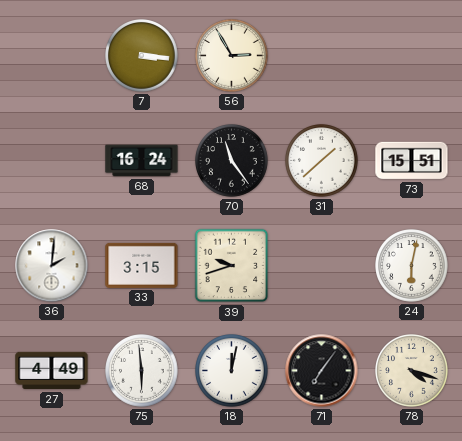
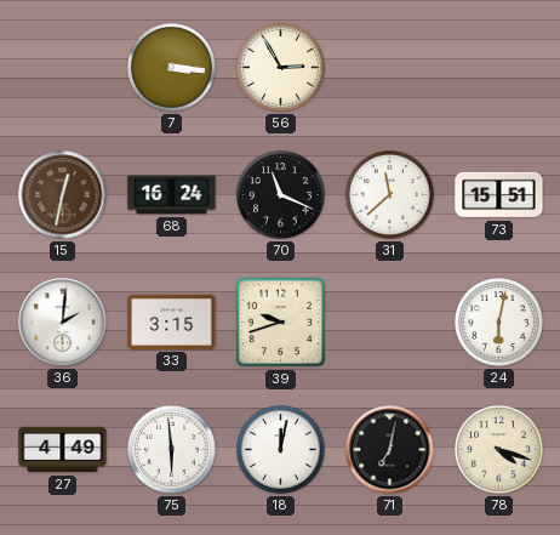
15: none -> 12:32
70: 11:24 -> 11:19
31: 1:38 -> 11:38
71: 7:06 -> 7:02
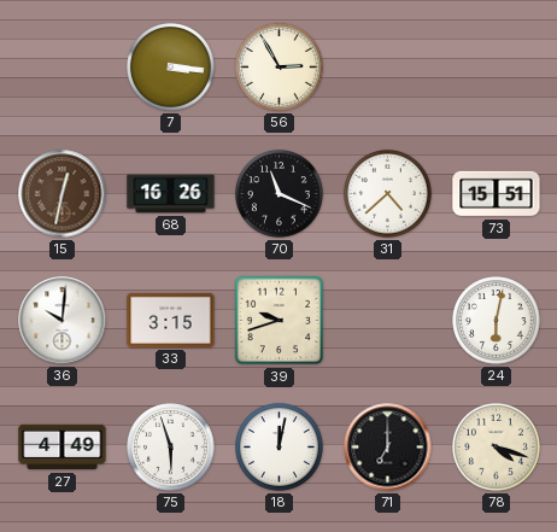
68: 16:24 -> 16:26
31: 11:38 -> 4:38
36: 2:01 -> 10:01
75: 5:59 -> 5:57
71: 7:02 -> 7:00
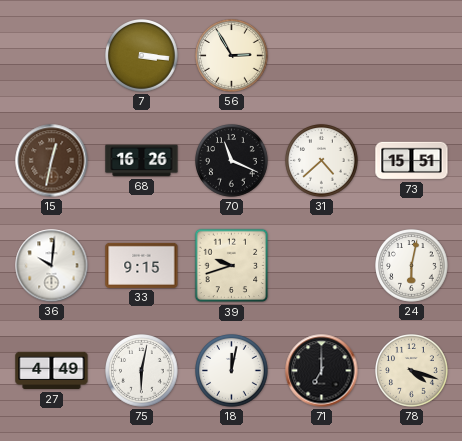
33: 3:15 -> 9:15
75: 5:57 -> 6:02
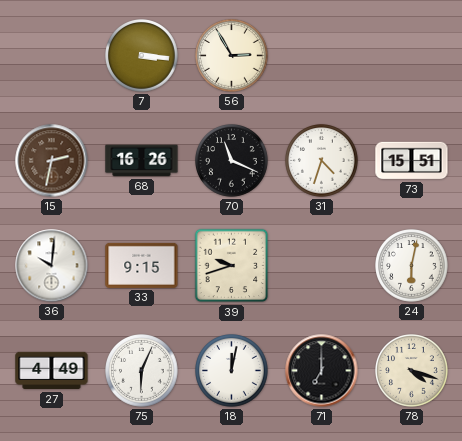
15: 12:32 -> 2:32
31: 4:38 -> 4:33
75: 6:02 -> 6:04
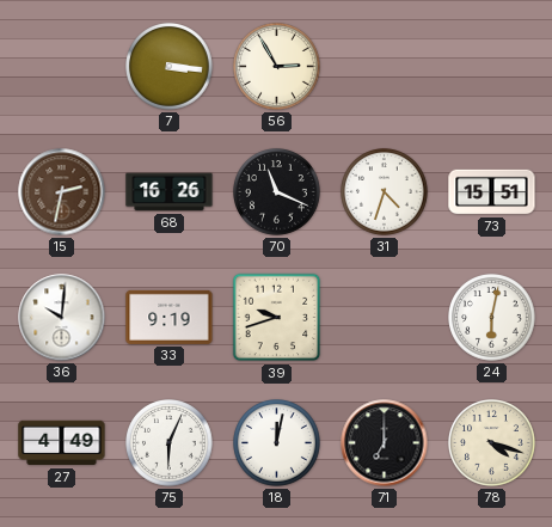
33: 9:15 -> 9:19
